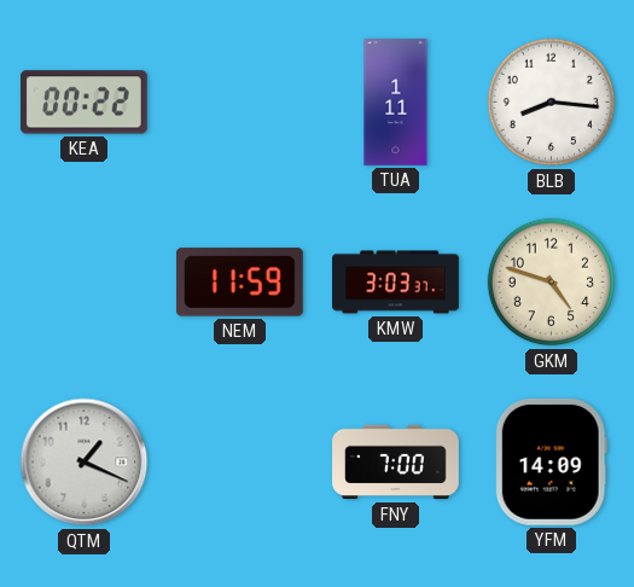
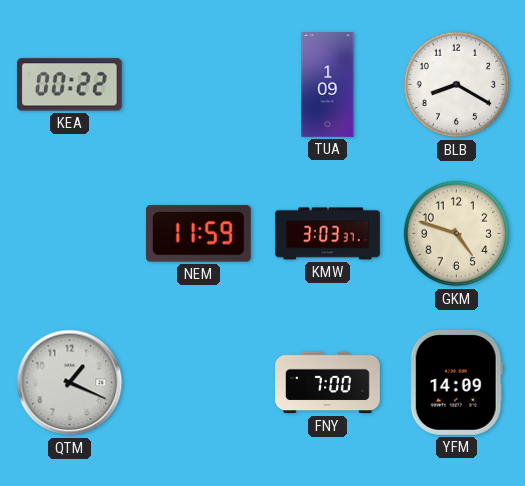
TUA: 1:11 -> 1:09
BLB: 8:16 -> 8:20
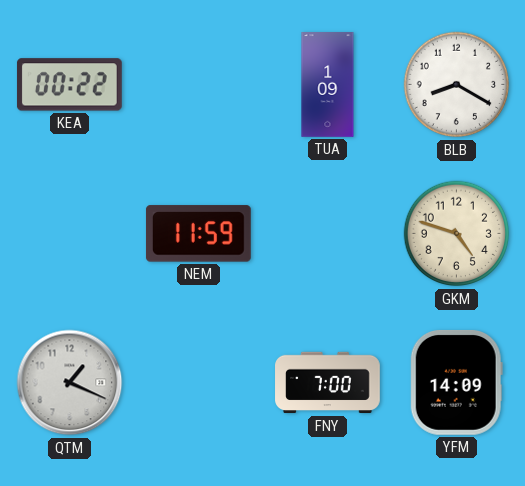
KMW: 3:03 -> none
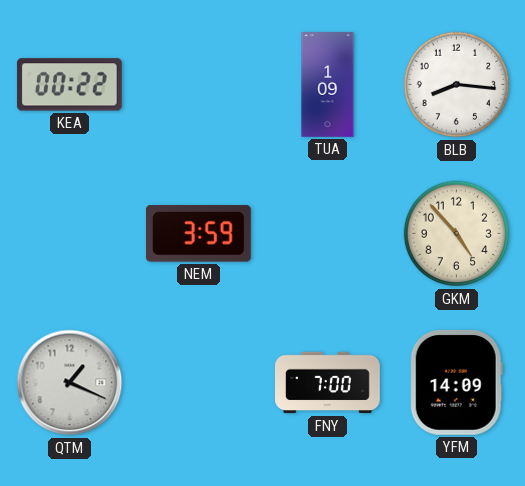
BLB: 8:20 -> 8:16
NEM: 11:59 -> 3:59
GKM: 4:48 -> 4:53
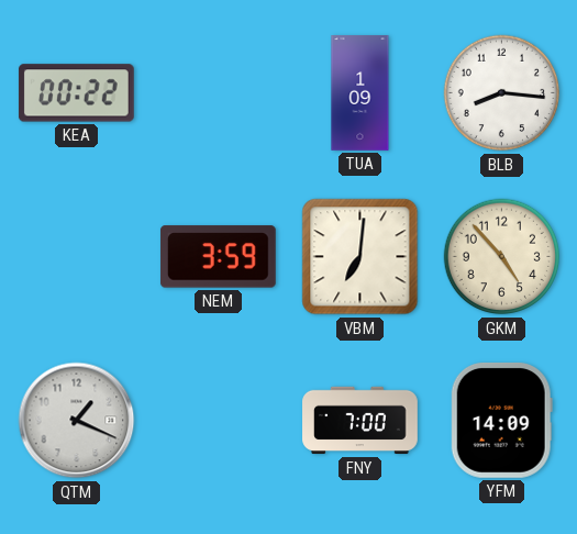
VBM: none -> 7:01
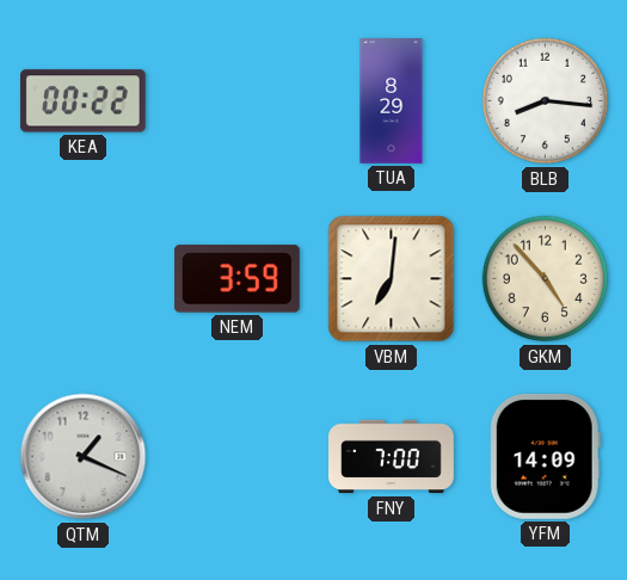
TUA: 1:09 -> 8:29
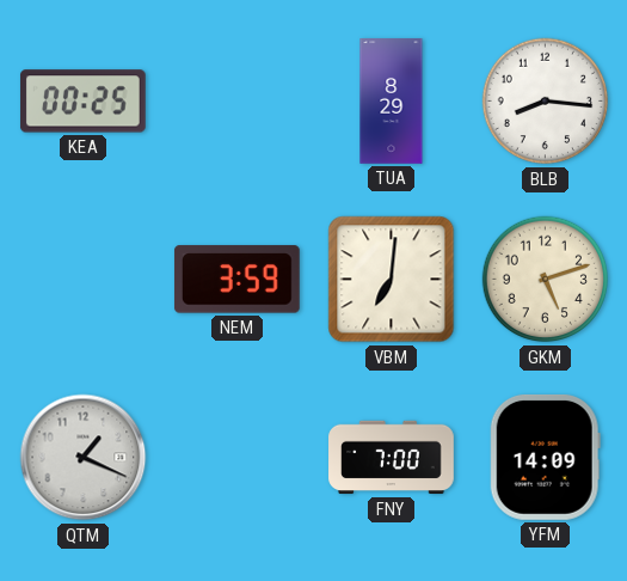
KEA: 00:22 -> 00:25
GKM: 4:53 -> 5:12
